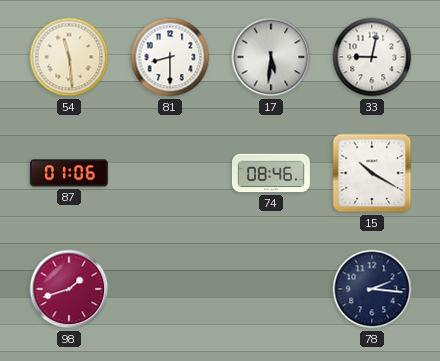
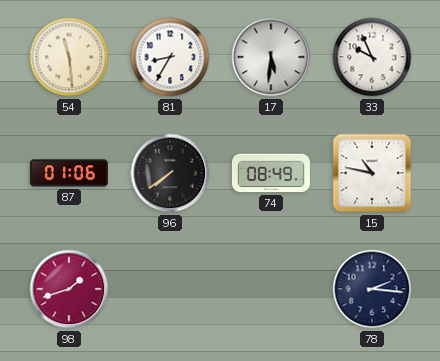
81: 8:30 -> 8:35
33: 9:02 -> 9:56
96: none -> 7:39
74: 08:46 -> 08:49
15: 10:20 -> 10:47
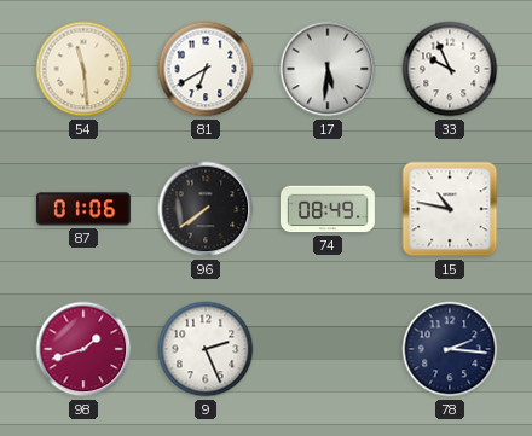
81: 8:35 -> 6:40
9: none -> 2:26
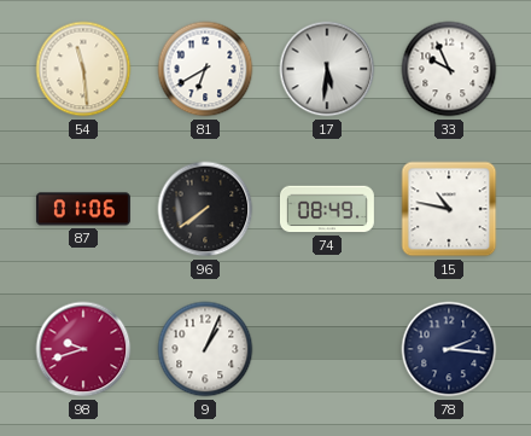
98: 1:42 -> 9:42
9: 2:26 -> 1:04
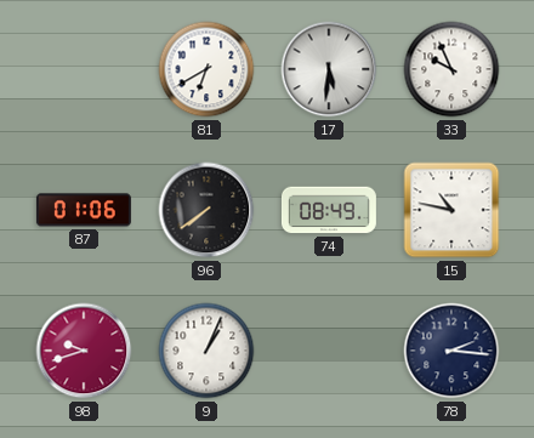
54: 11:29 -> none
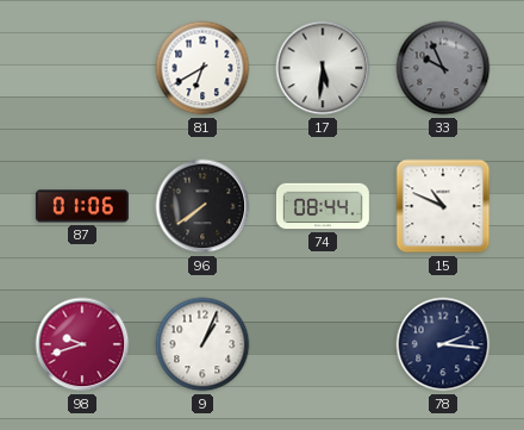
33 dial: white -> grey
74: 08:49 -> 08:44
15: 10:47 -> 10:49
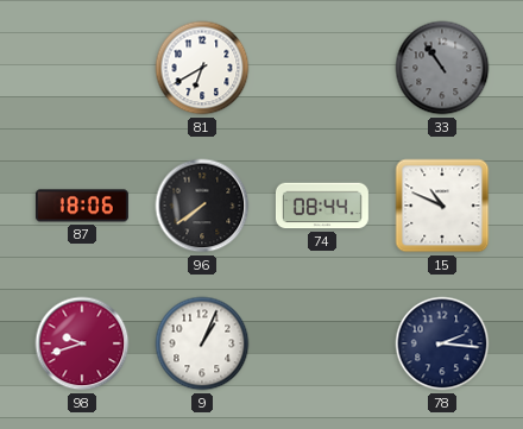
17: 5:31 -> none
33: 9:56 -> 10:54
87: 01:06 -> 18:06
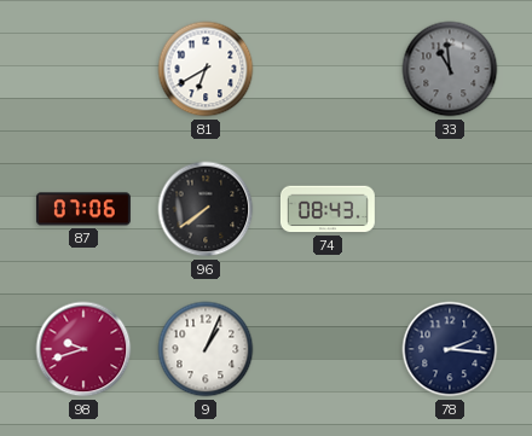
33: 10:54 -> 10:59
87: 18:06 -> 07:06
74: 08:44 -> 08:43
15: 10:49 -> none
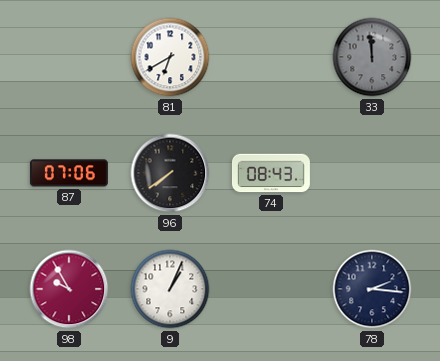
33: 10:59 -> 11:59
98: 9:42 -> 9:55
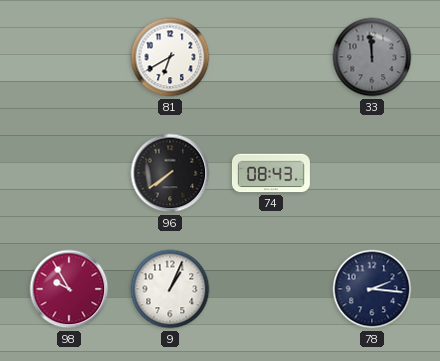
87: 07:06 -> none
